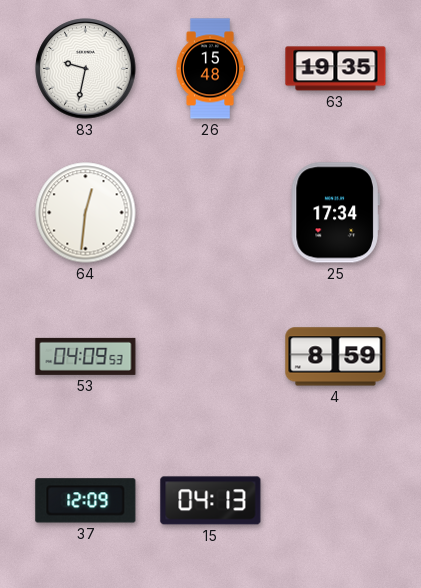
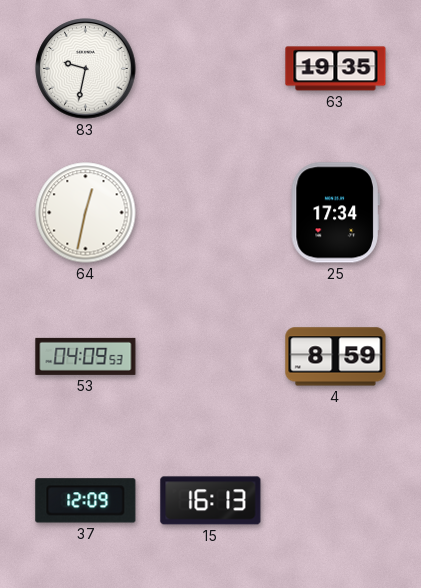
26: 15:48 -> none
64: 12:31 -> 12:32
15: 04:13 -> 16:13
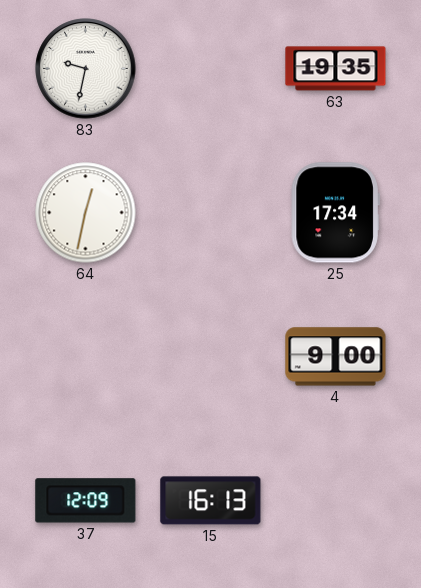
53: 04:09 -> none
4: 8:59 -> 9:00
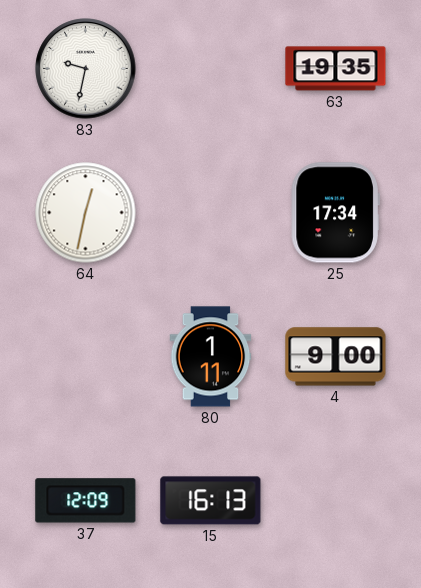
80: none -> 1:11
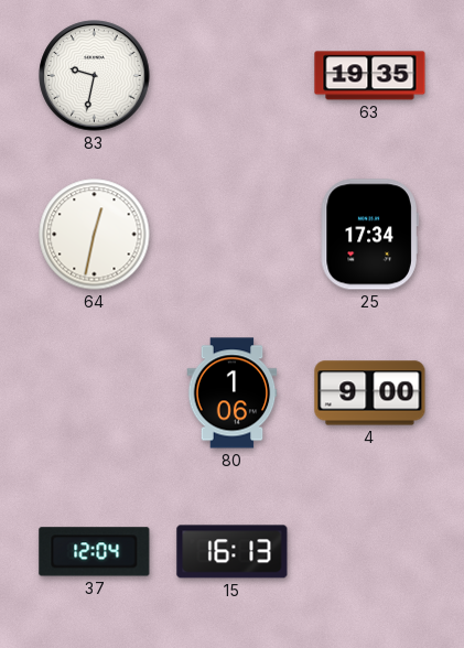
80: 1:11 -> 1:06
37: 12:09 -> 12:04
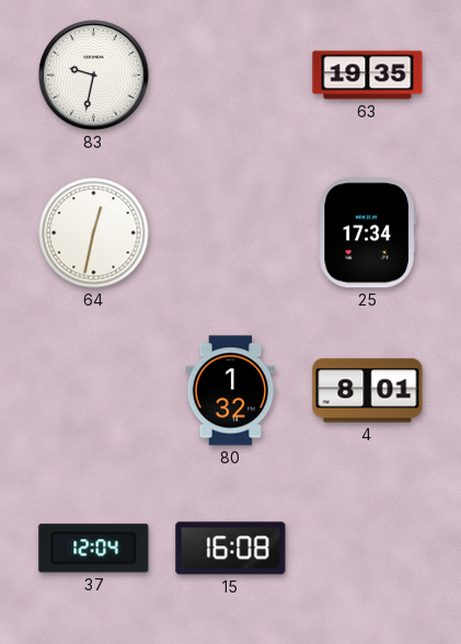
80: 1:06 -> 1:32
4: 9:00 -> 8:01
15: 16:13 -> 16:08
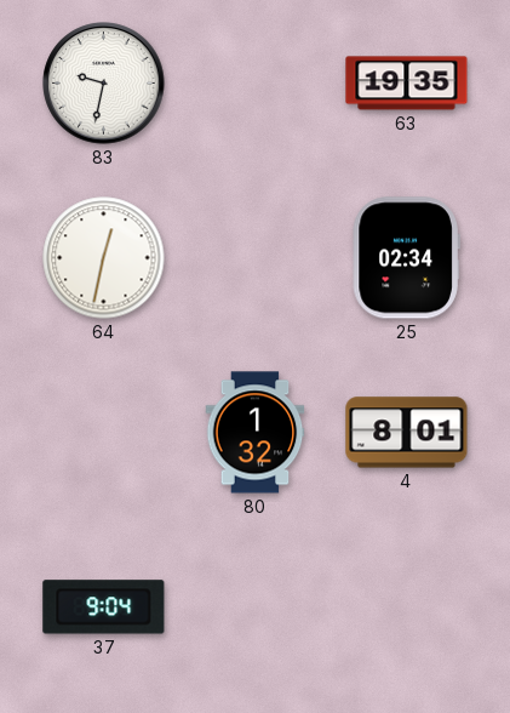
25: 17:34 -> 02:34
37: 12:04 -> 9:04
15: 16:08 -> none
